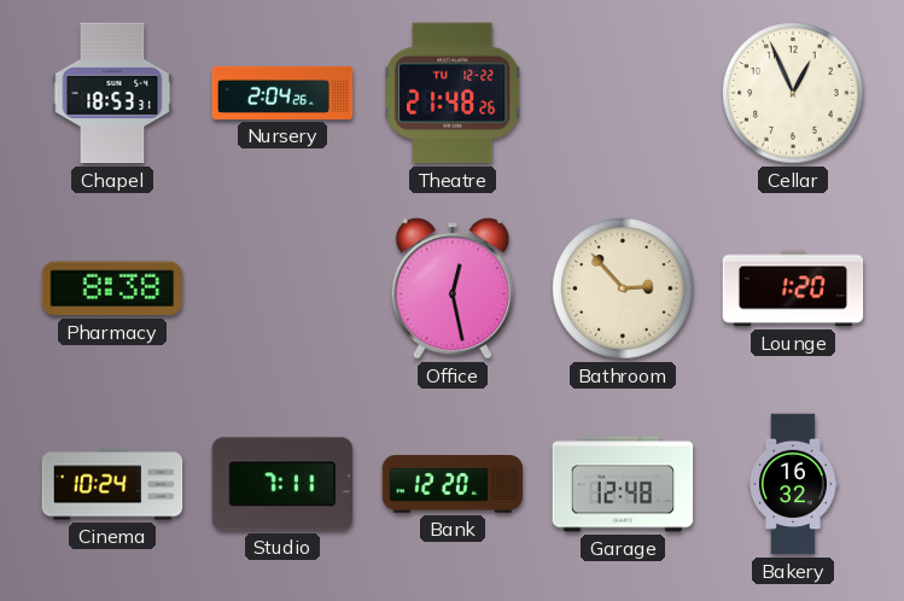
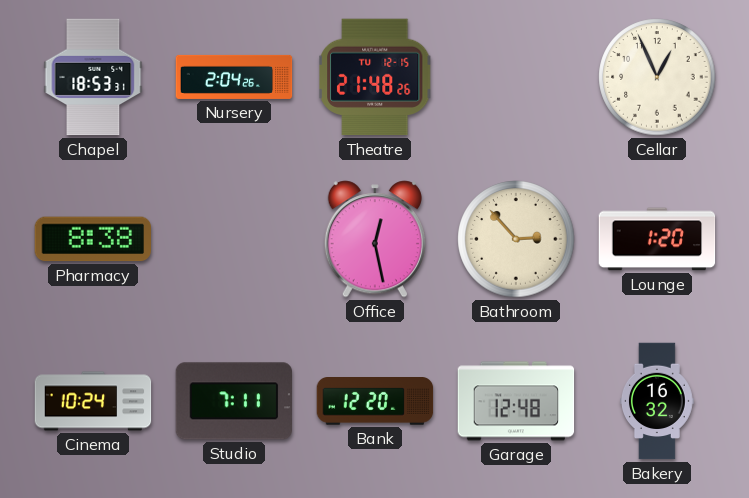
Theatre date: TU 12-22 -> TU 12-15
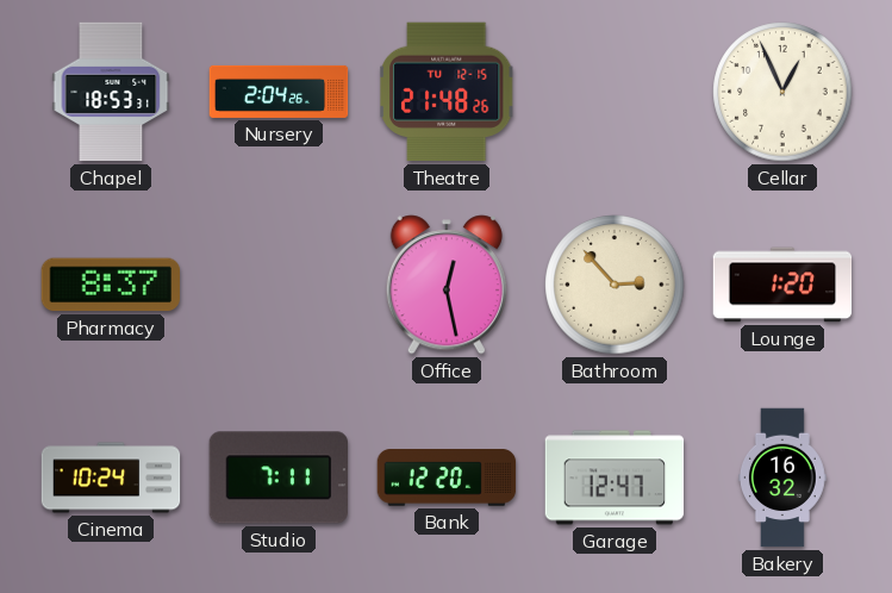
Pharmacy: 8:38 -> 8:37
Garage: 12:48 -> 12:47
